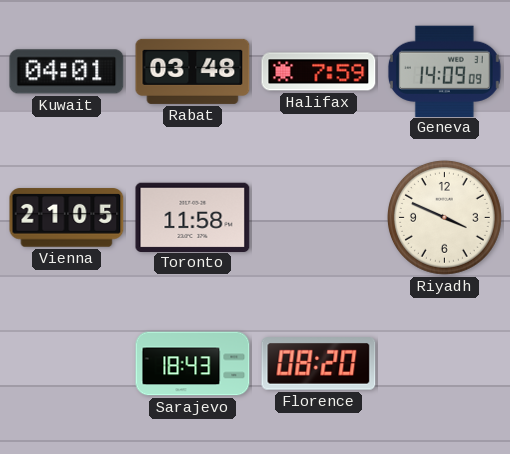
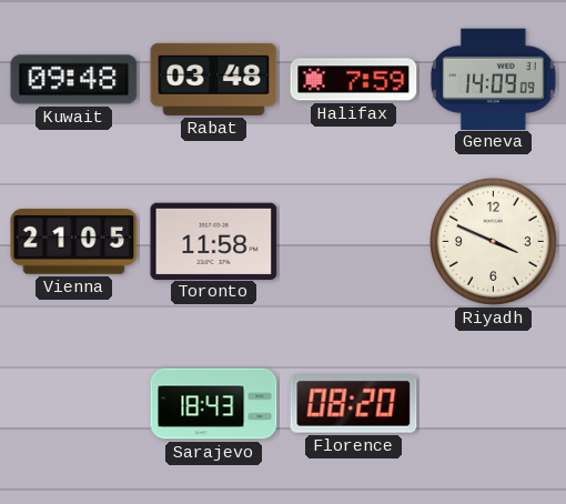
Kuwait: 04:01 -> 09:48
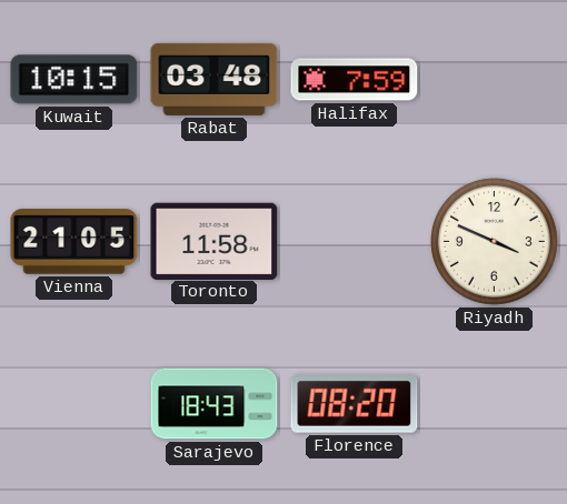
Kuwait: 09:48 -> 10:15
Geneva: 14:09 -> none
